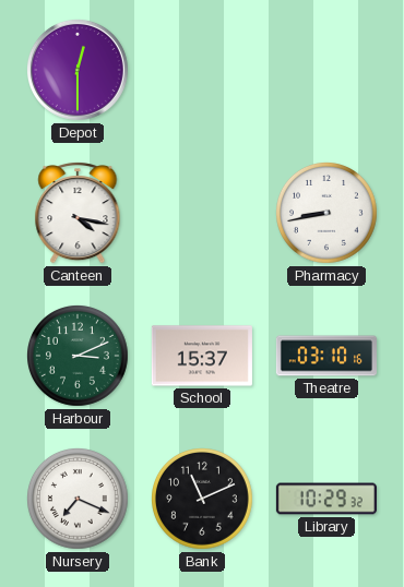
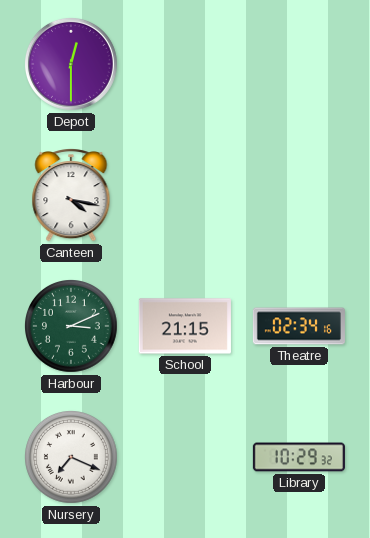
Pharmacy: 8:43 -> none
School: 15:37 -> 21:15
Theatre: 03:10 -> 02:34
Bank: 11:11 -> none
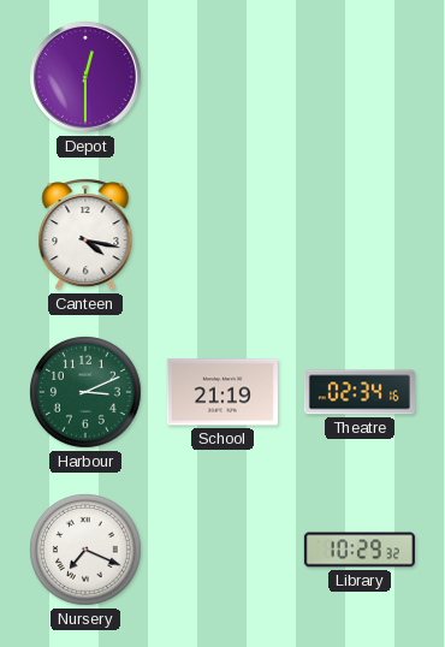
School: 21:15 -> 21:19
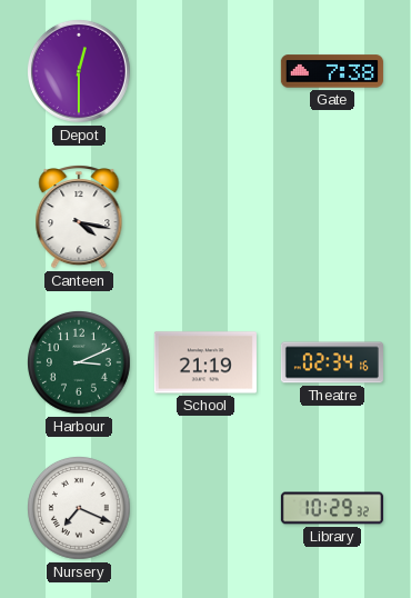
Gate: none -> 7:38
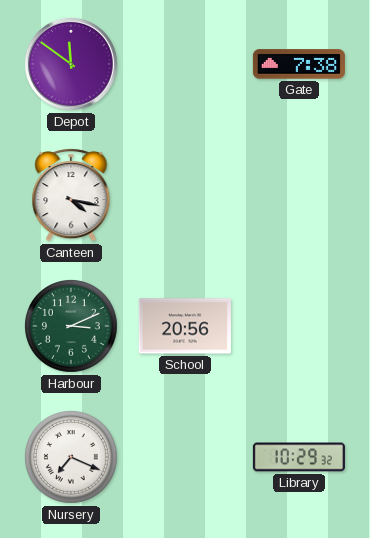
Depot: 12:30 -> 11:51
School: 21:19 -> 20:56
Theatre: 02:34 -> none
